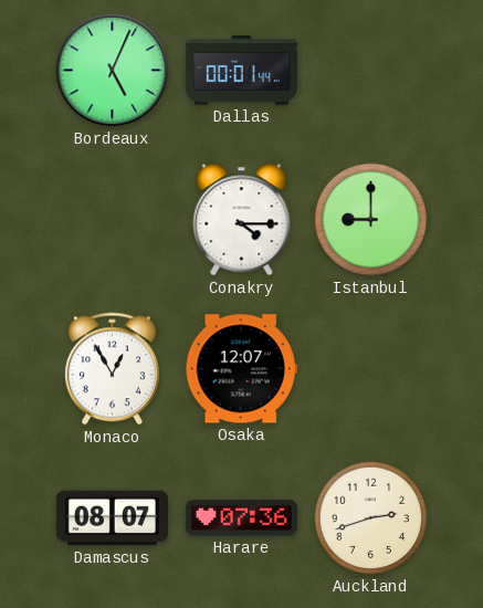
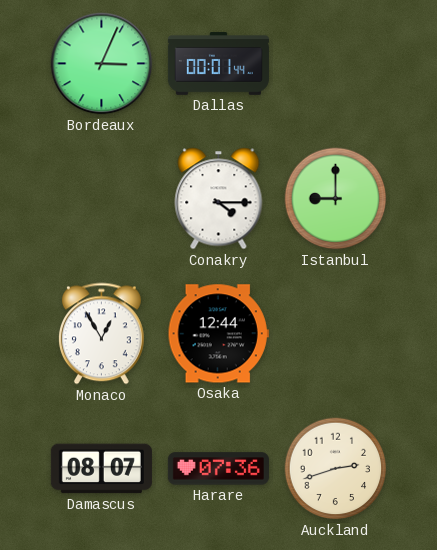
Bordeaux: 5:04 -> 3:04
Osaka: 12:07 -> 12:44
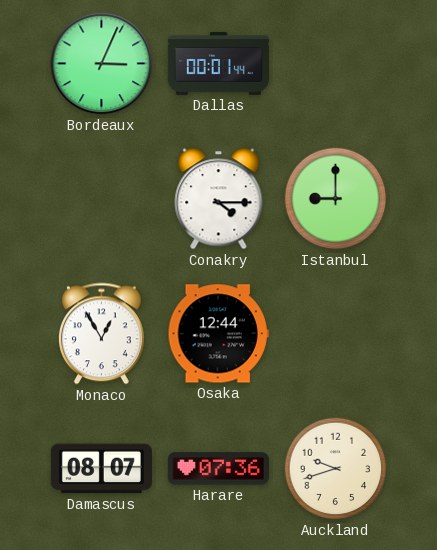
Auckland: 2:42 -> 9:42
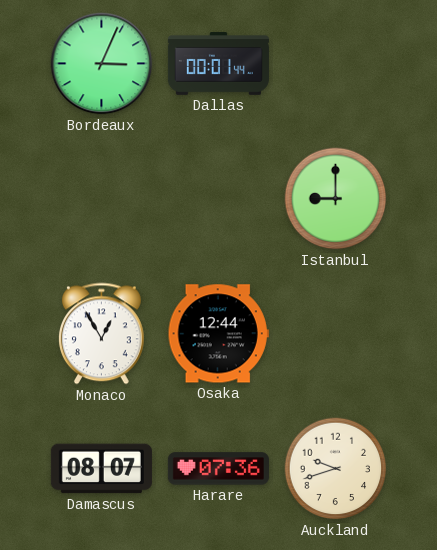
Conakry: 4:15 -> none
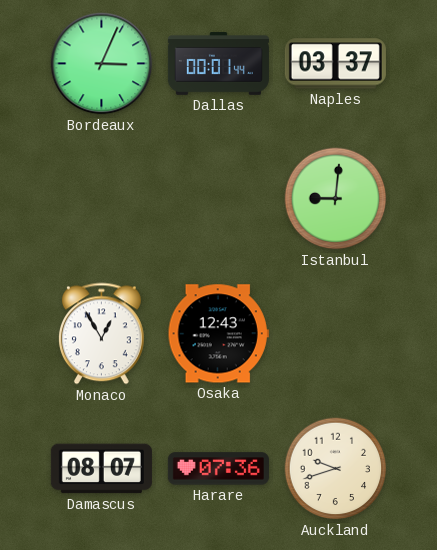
Naples: none -> 03:37
Istanbul: 9:00 -> 9:01
Osaka: 12:44 -> 12:43
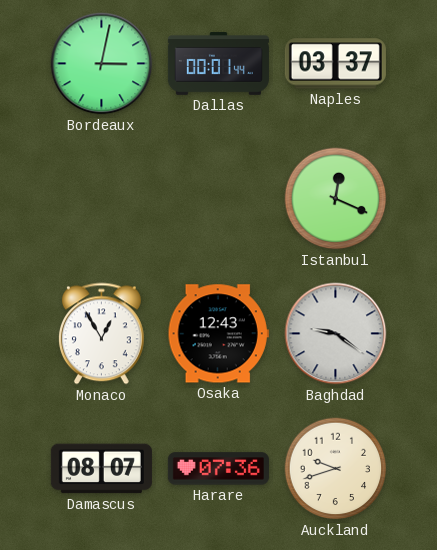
Bordeaux: 3:04 -> 3:02
Istanbul: 9:01 -> 12:19
Baghdad: none -> 9:21
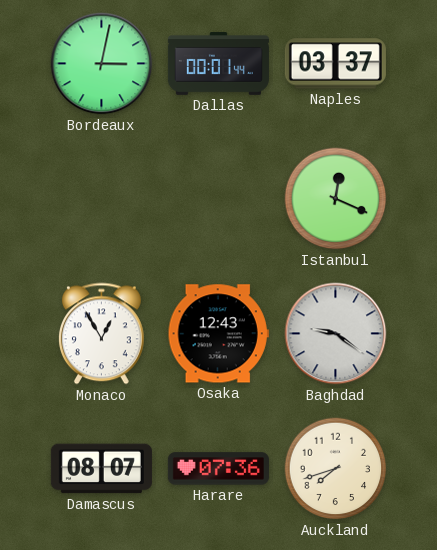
Auckland: 9:42 -> 7:42
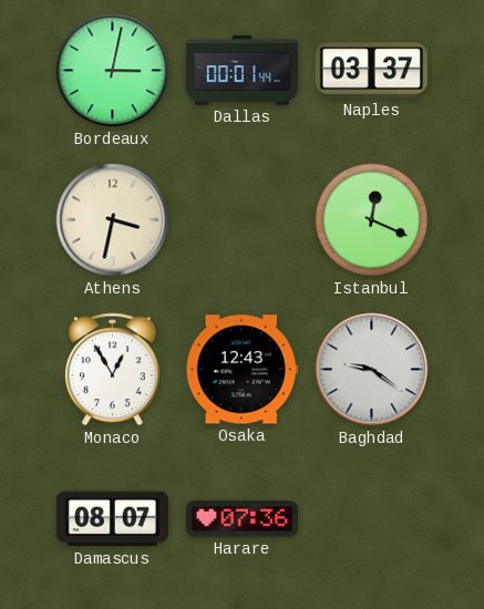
Athens: none -> 3:32
Auckland: 7:42 -> none
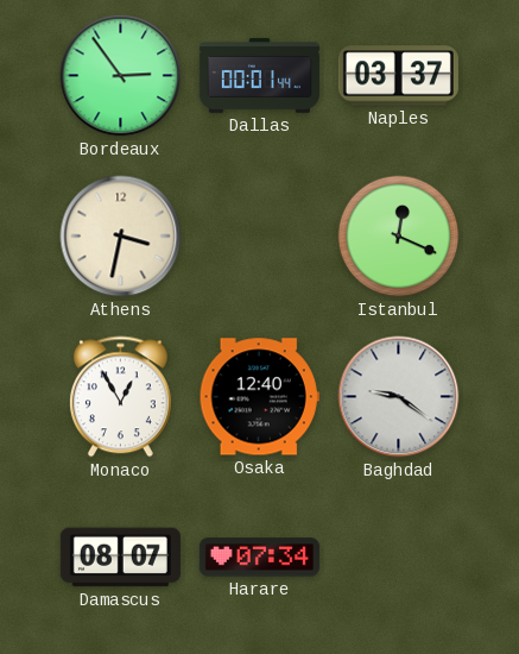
Bordeaux: 3:02 -> 2:54
Osaka: 12:43 -> 12:40
Harare: 07:36 -> 07:34
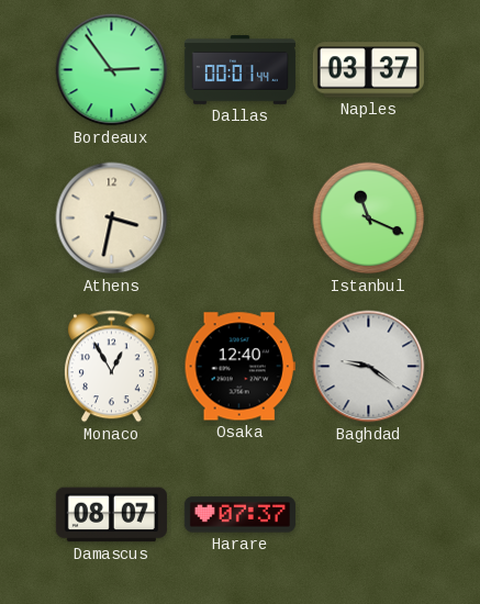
Istanbul: 12:19 -> 11:19
Harare: 07:34 -> 07:37
